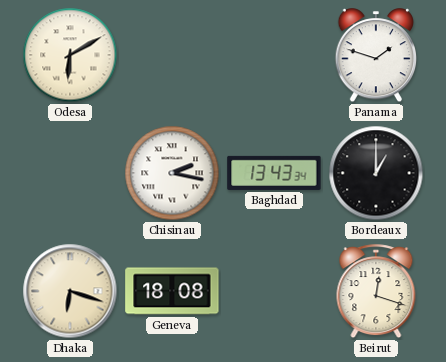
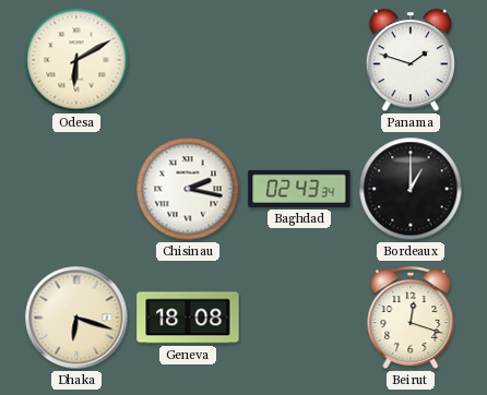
Baghdad: 13:43 -> 02:43
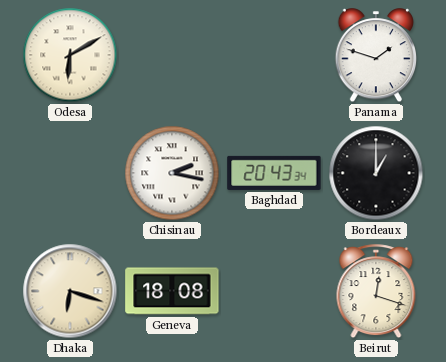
Baghdad: 02:43 -> 20:43
